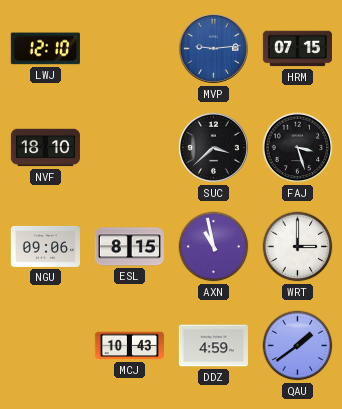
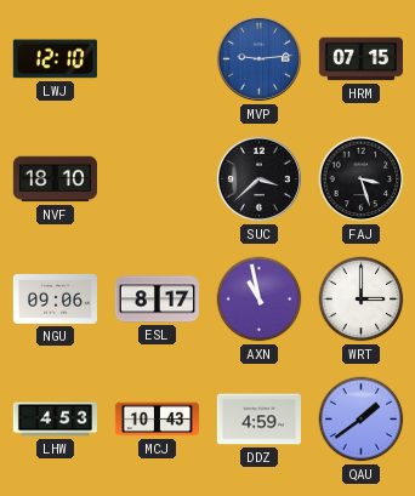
ESL: 8:15 -> 8:17
LHW: none -> 4:53
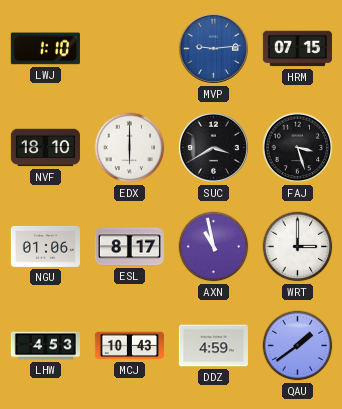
LWJ: 12:10 -> 1:10
EDX: none -> 6:00
SUC: 3:38 -> 3:40
NGU: 09:06 -> 01:06
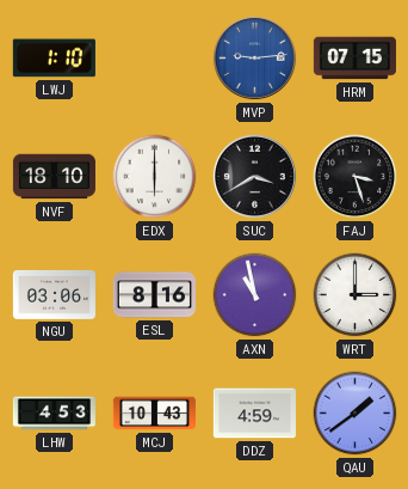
NGU: 01:06 -> 03:06
ESL: 8:17 -> 8:16
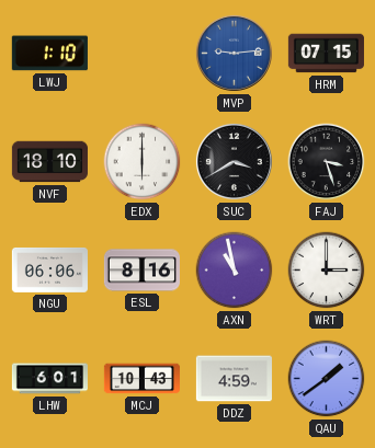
NGU: 03:06 -> 06:06
LHW: 4:53 -> 6:01
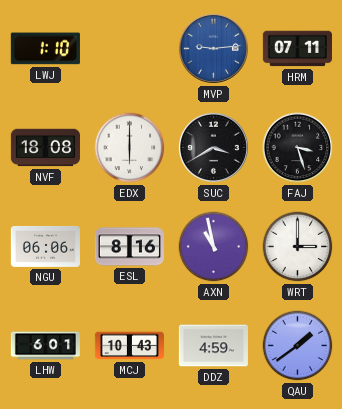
HRM: 07:15 -> 07:11
NVF: 18:10 -> 18:08
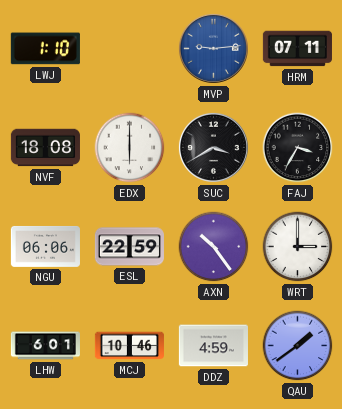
FAJ: 3:27 -> 3:35
ESL: 8:16 -> 22:59
AXN: 10:58 -> 10:24
MCJ: 10:43 -> 10:46
